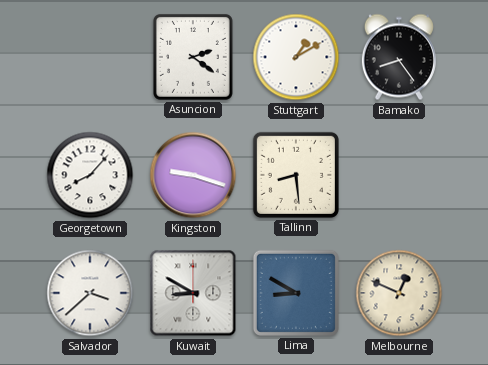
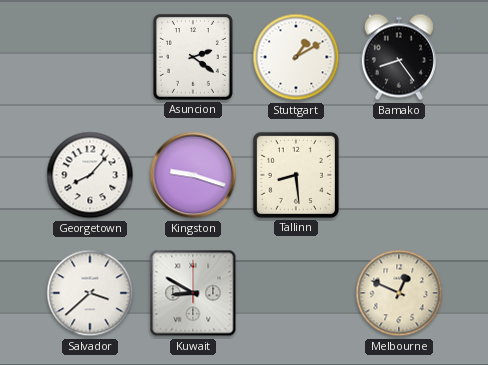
Lima: 8:50 -> none
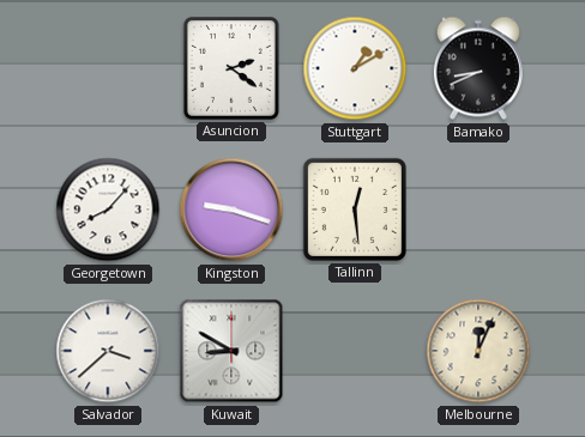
Bamako: 8:24 -> 8:41
Tallinn: 8:29 -> 12:29
Melbourne: 12:49 -> 12:04
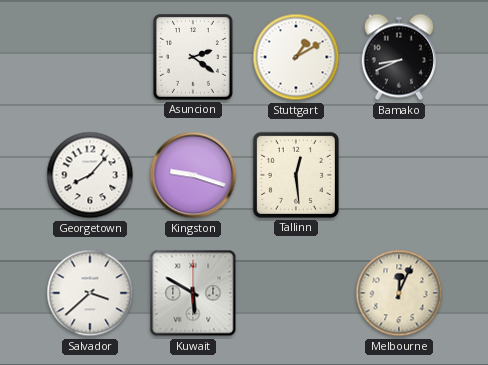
Kuwait: 8:50 -> 5:50
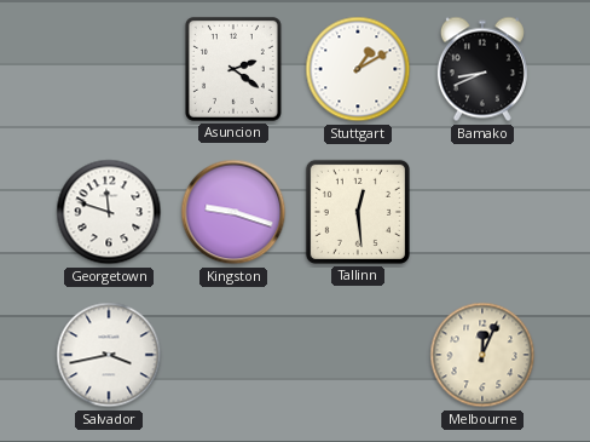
Georgetown: 8:07 -> 11:48
Salvador: 3:38 -> 3:43
Kuwait: 5:50 -> none
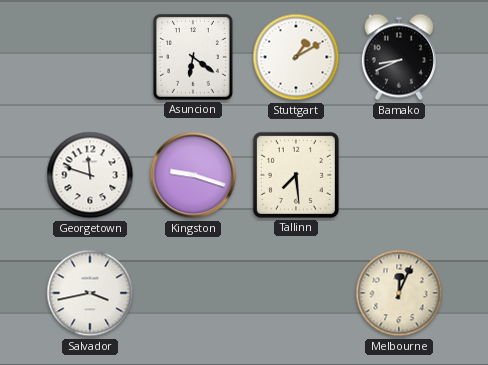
Asuncion: 2:21 -> 6:21
Tallinn: 12:29 -> 7:29
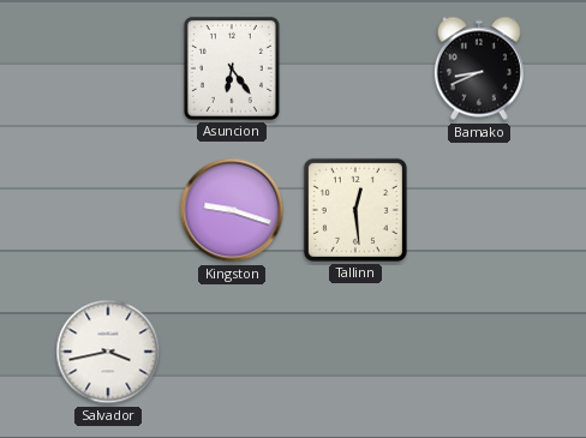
Asuncion: 6:21 -> 6:24
Stuttgart: 1:10 -> none
Georgetown: 11:48 -> none
Tallinn: 7:29 -> 12:29
Melbourne: 12:04 -> none
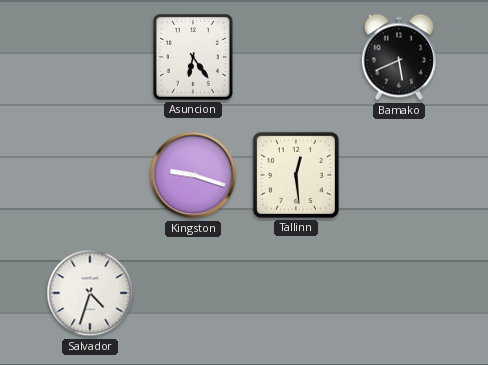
Bamako: 8:41 -> 5:41
Salvador: 3:43 -> 4:33
